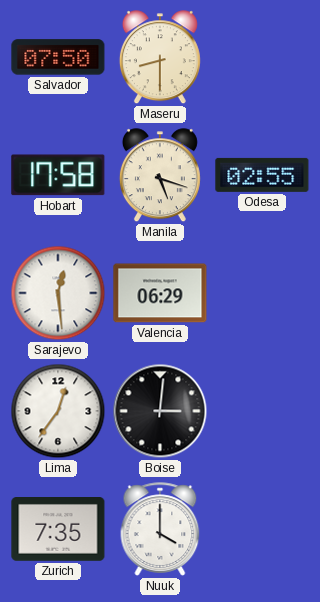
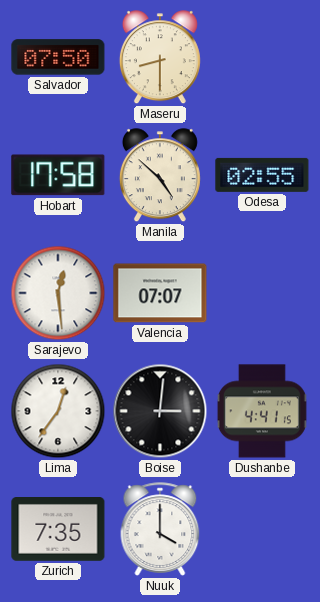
Manila: 5:18 -> 4:52
Valencia: 06:29 -> 07:07
Dushanbe: none -> 4:41
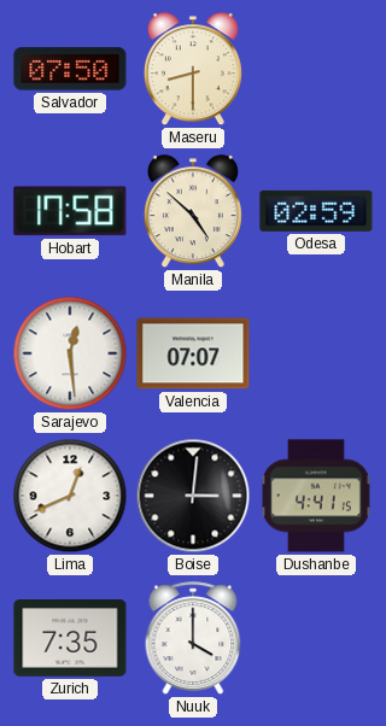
Odesa: 02:55 -> 02:59
Lima: 12:36 -> 12:41
